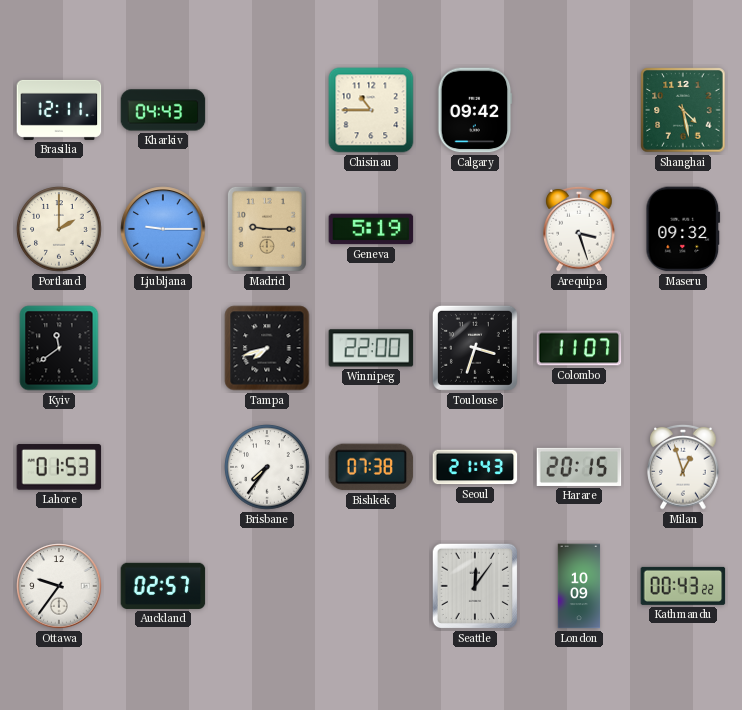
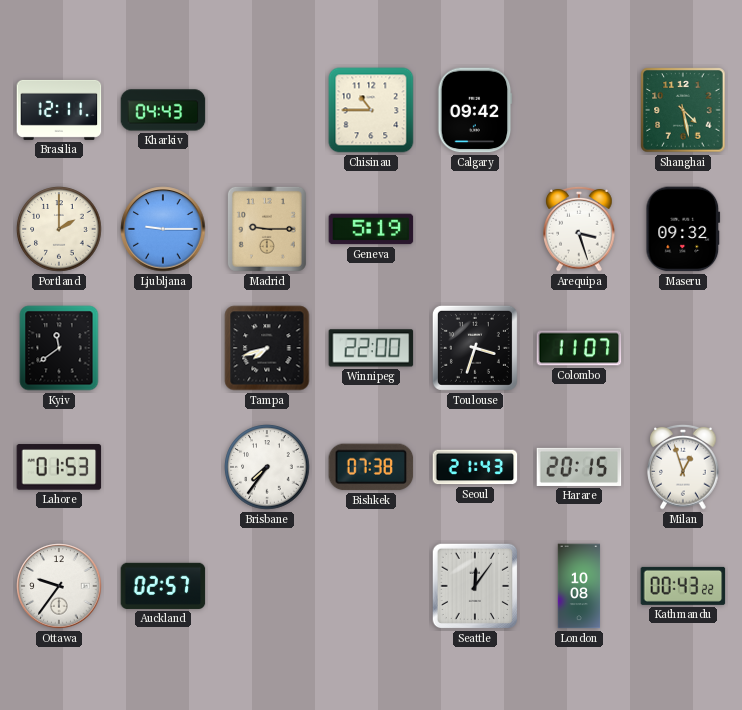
London: 10:09 -> 10:08
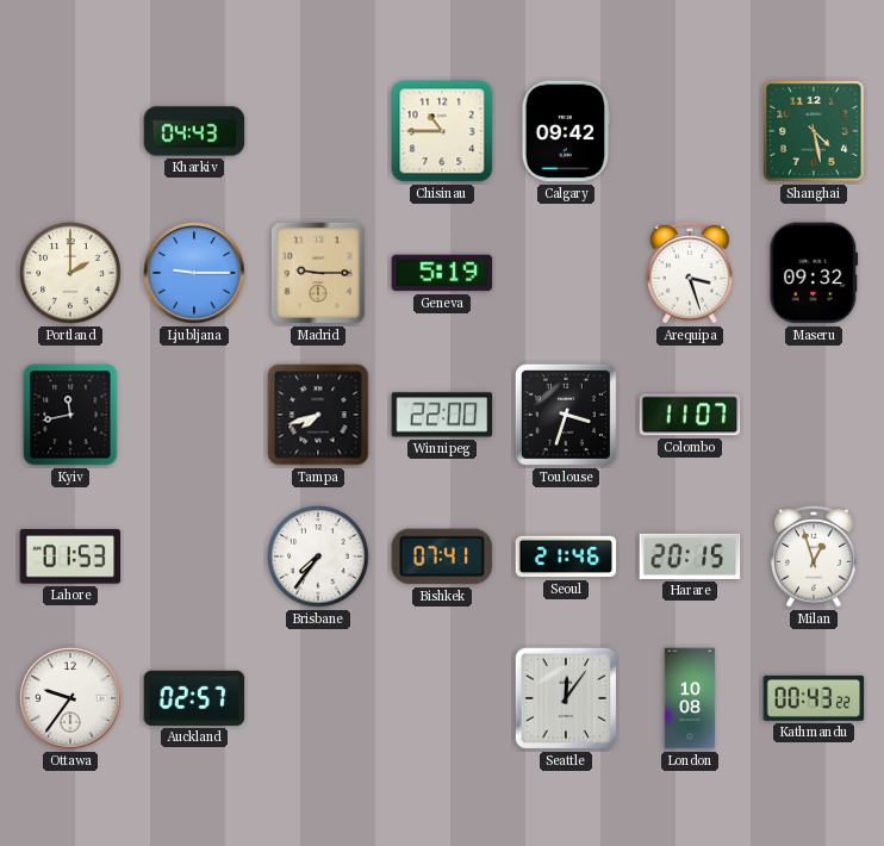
Brasilia: 12:11 -> none
Kyiv: 11:39 -> 11:43
Bishkek: 07:38 -> 07:41
Seoul: 21:43 -> 21:46
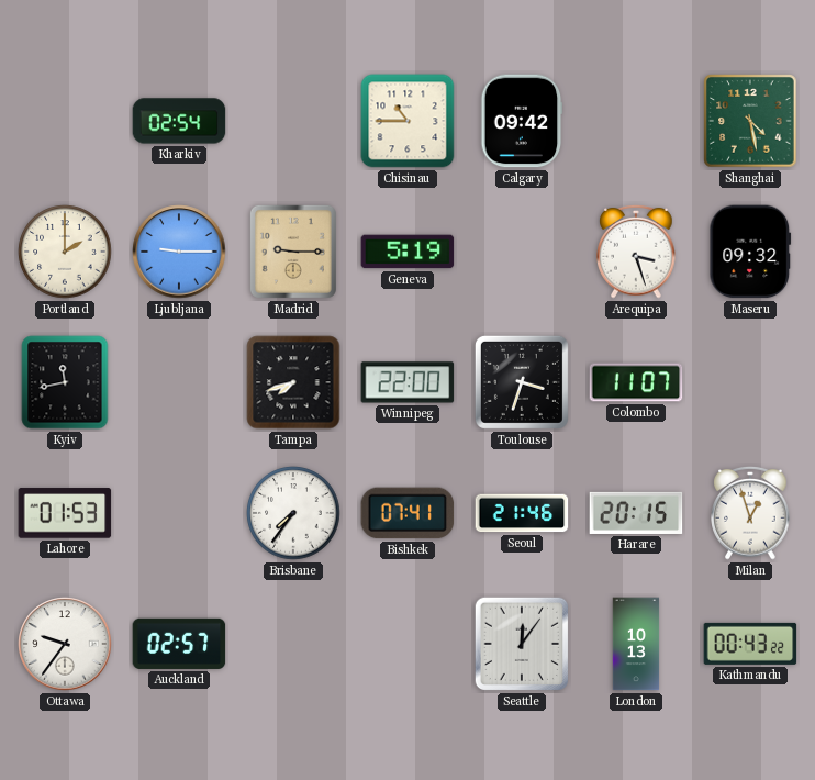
Kharkiv: 04:43 -> 02:54
London: 10:08 -> 10:13
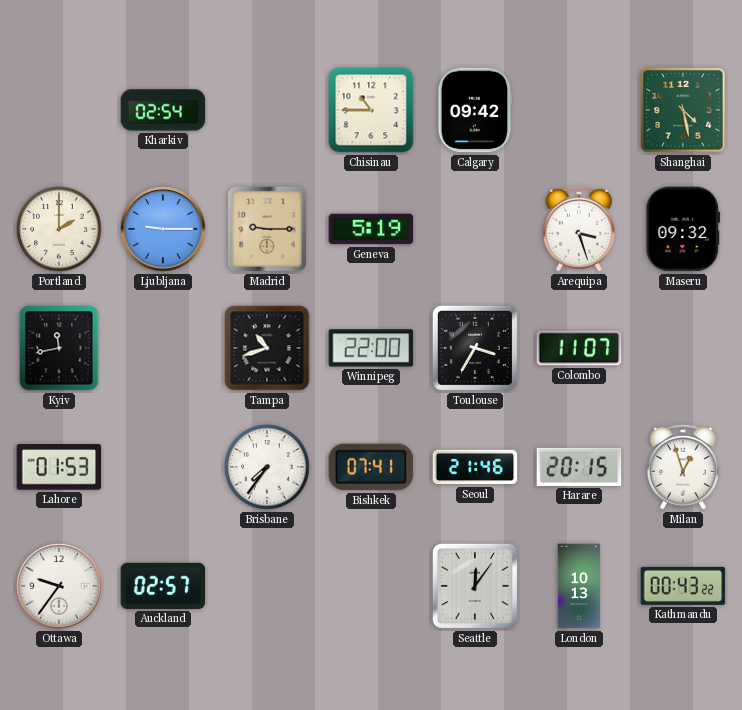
Tampa: 7:42 -> 10:42
Toulouse: 3:33 -> 3:35
